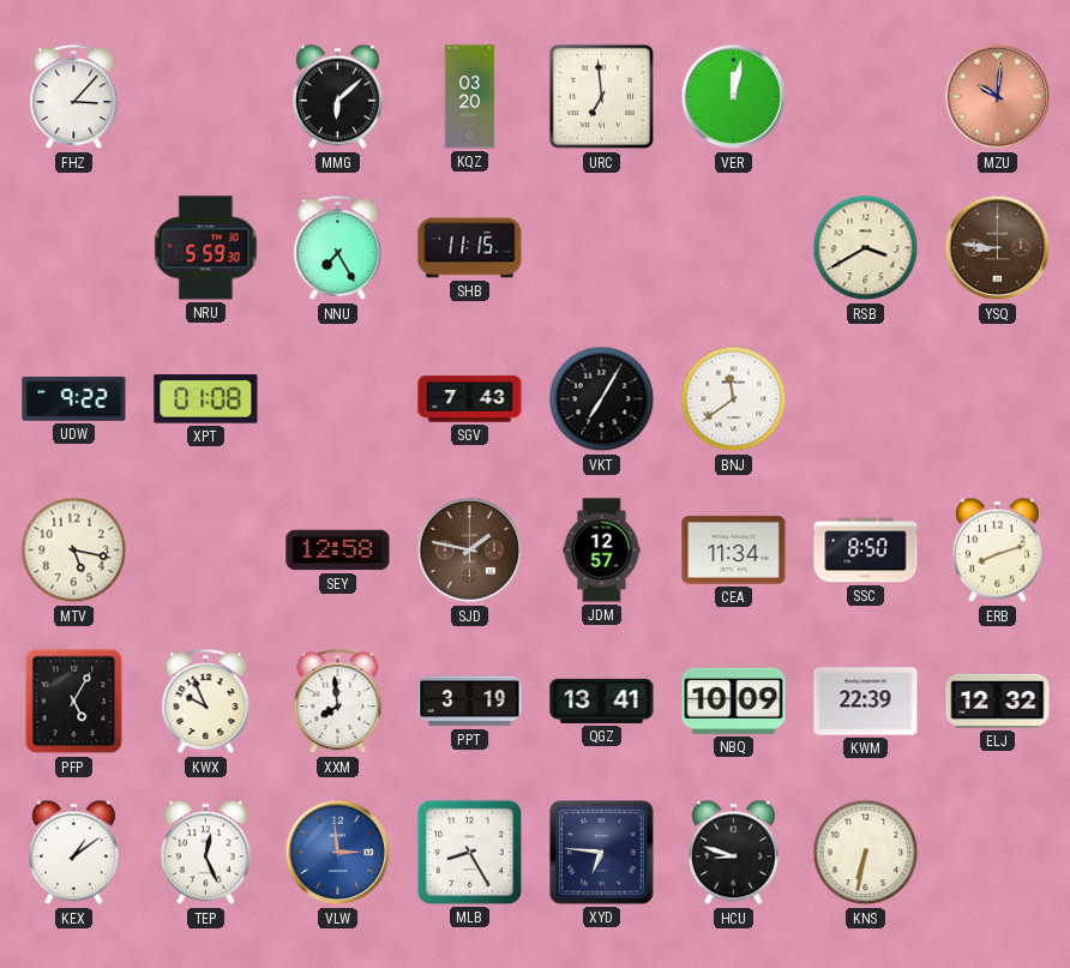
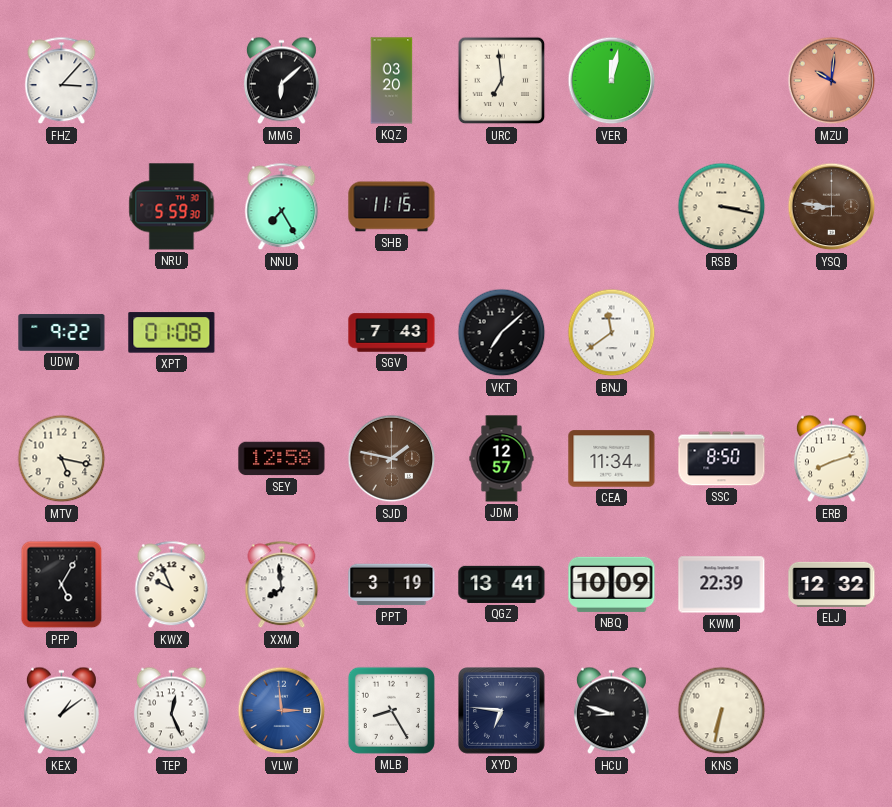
RSB: 3:40 -> 3:17
VKT: 7:05 -> 7:08
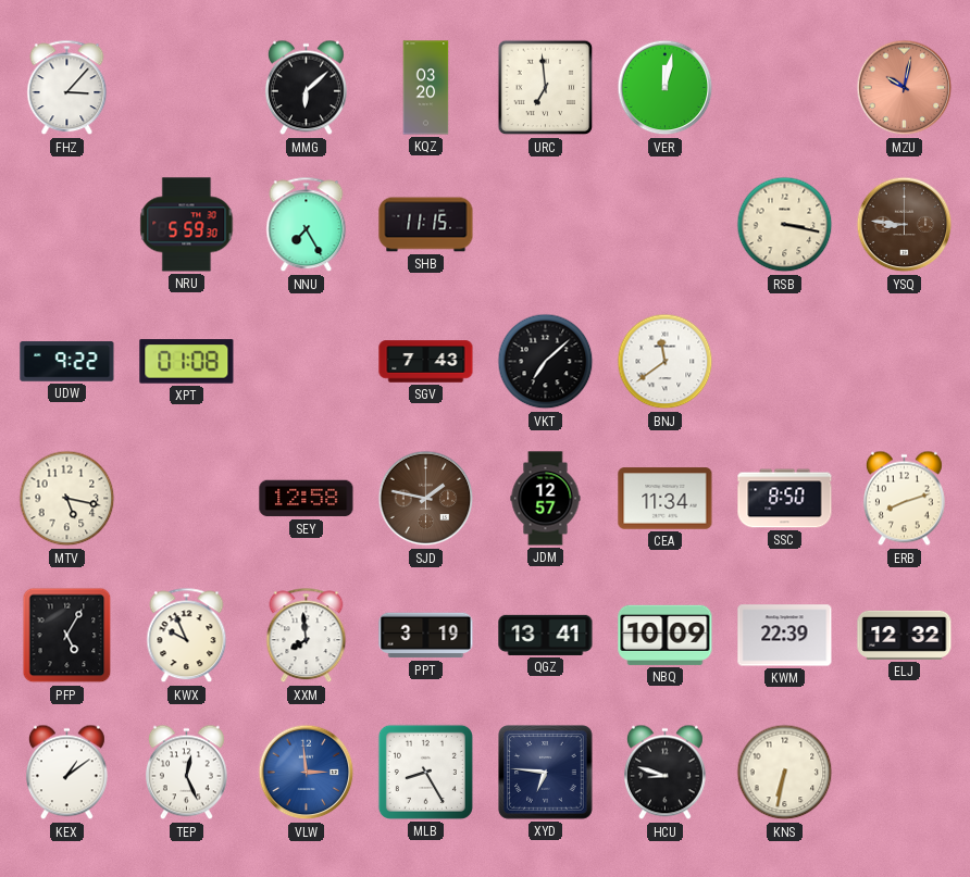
MZU: 10:01 -> 10:02
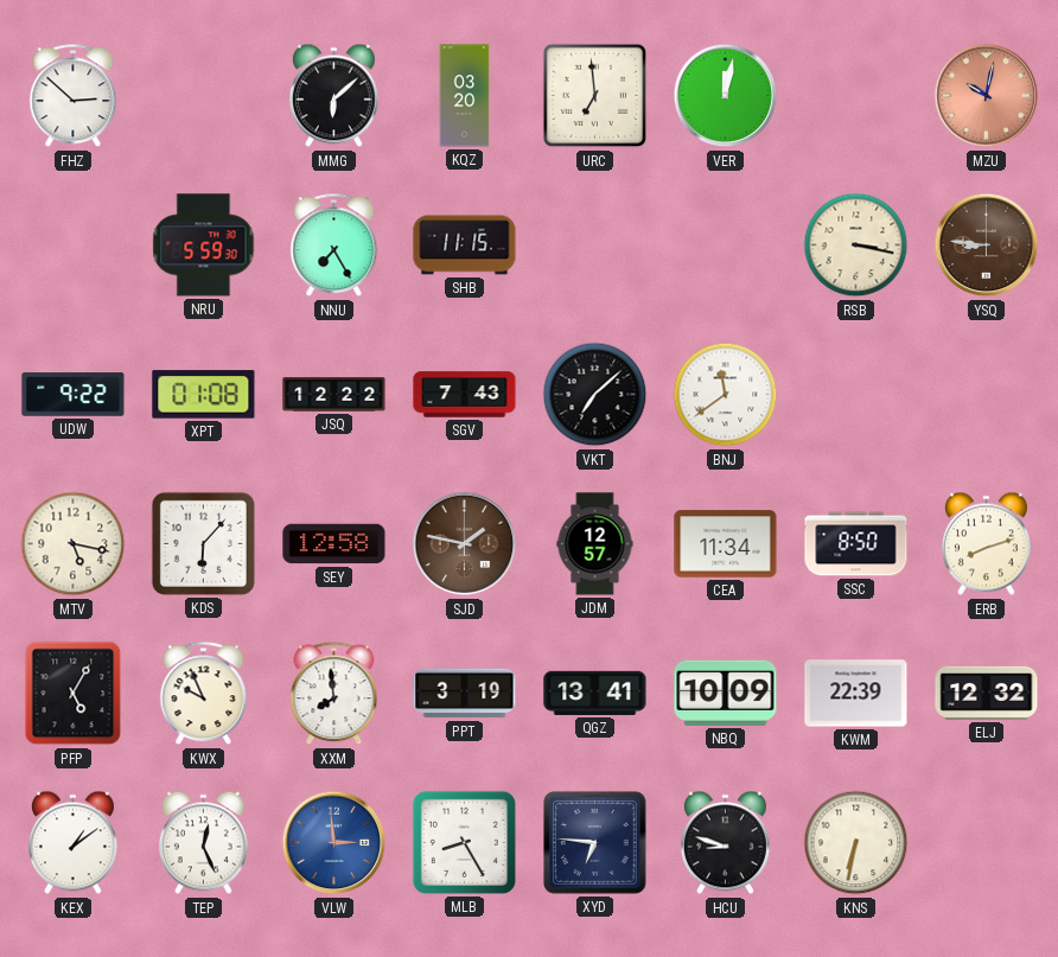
FHZ: 3:07 -> 2:52
JSQ: none -> 12:22
KDS: none -> 6:07
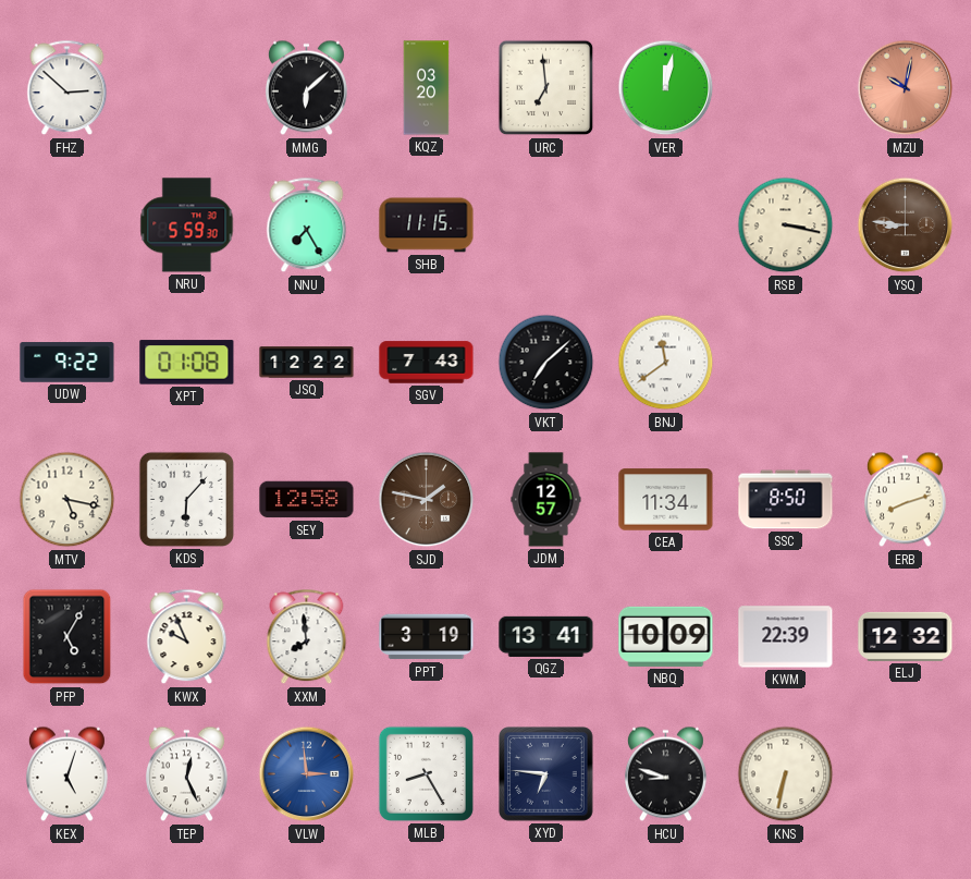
KEX: 1:09 -> 5:03
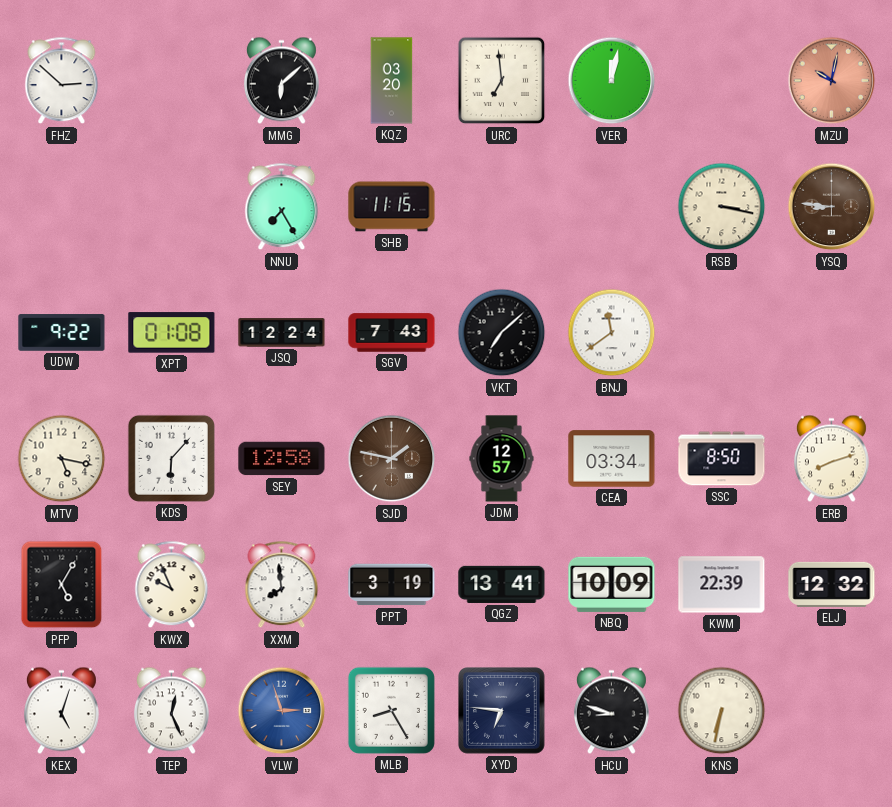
NRU: 5:59 -> none
JSQ: 12:22 -> 12:24
CEA: 11:34 -> 03:34
VLW: 2:59 -> 2:57
